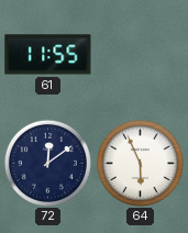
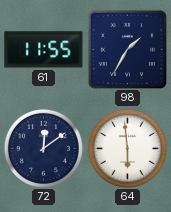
98: none -> 1:35
64: 5:56 -> 5:59
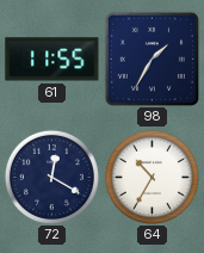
72: 12:09 -> 12:20
64: 5:59 -> 10:35
